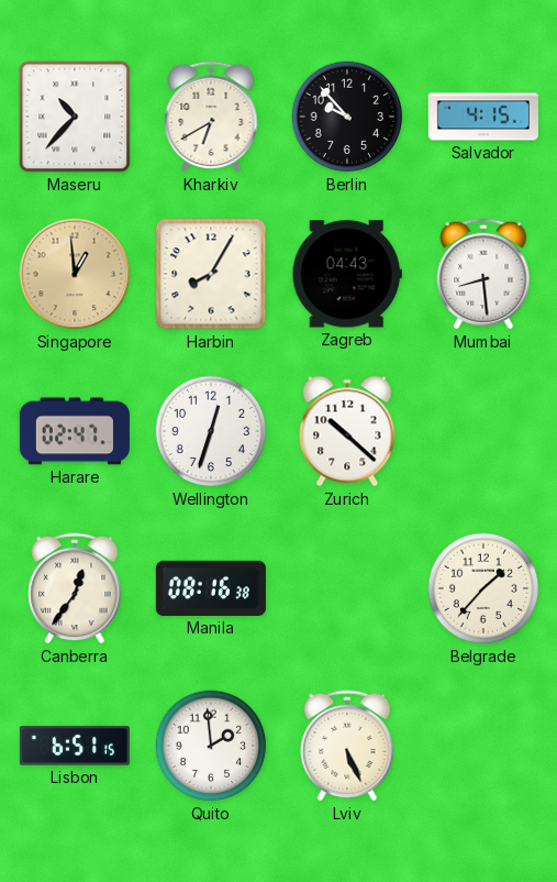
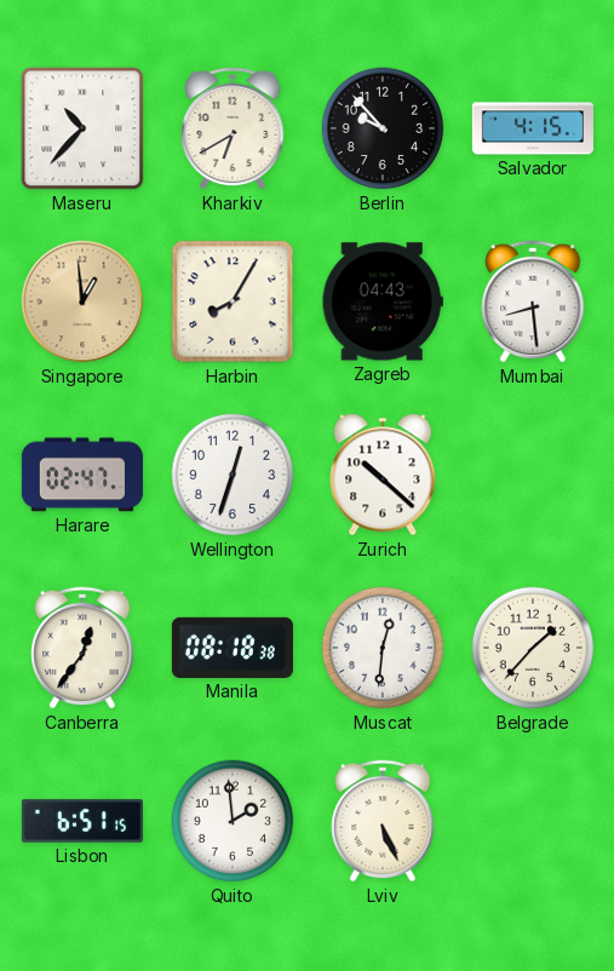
Manila: 08:16 -> 08:18
Muscat: none -> 12:31
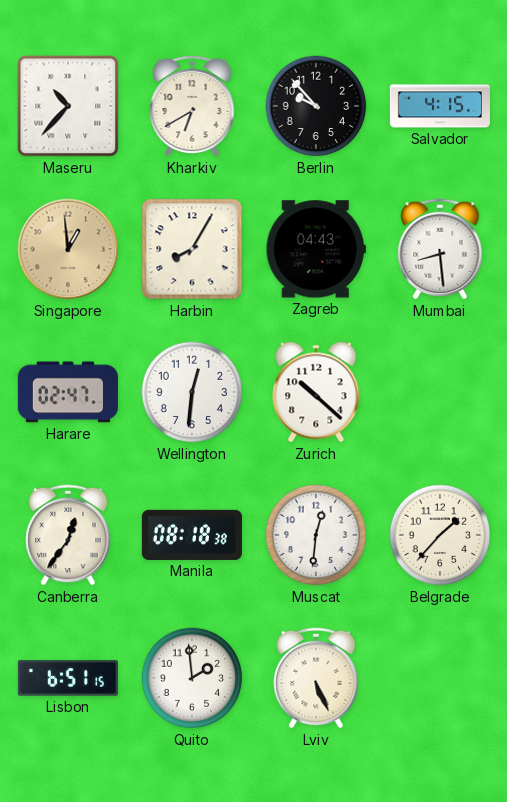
Wellington: 12:33 -> 12:31
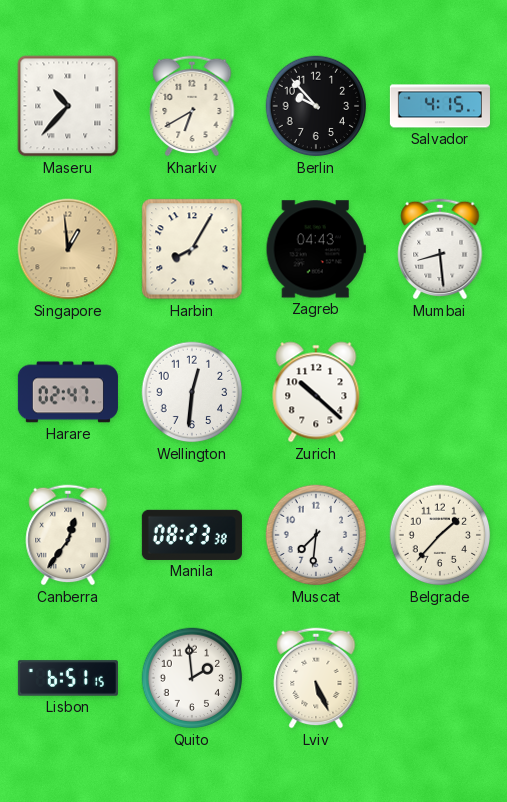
Manila: 08:18 -> 08:23
Muscat: 12:31 -> 7:31
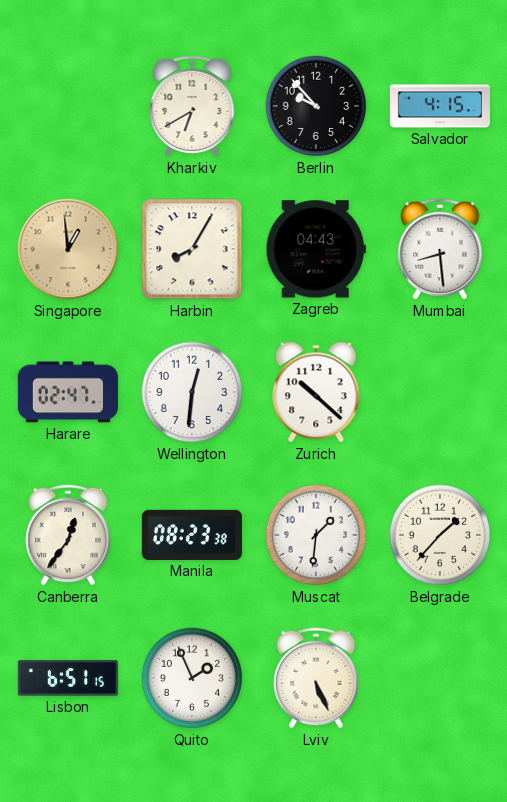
Maseru: 10:37 -> none
Muscat: 7:31 -> 1:31
Quito: 1:59 -> 1:56
